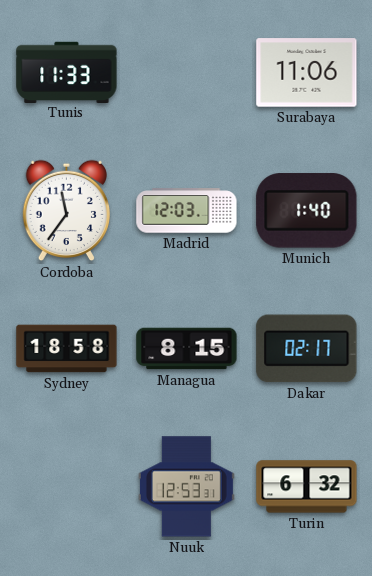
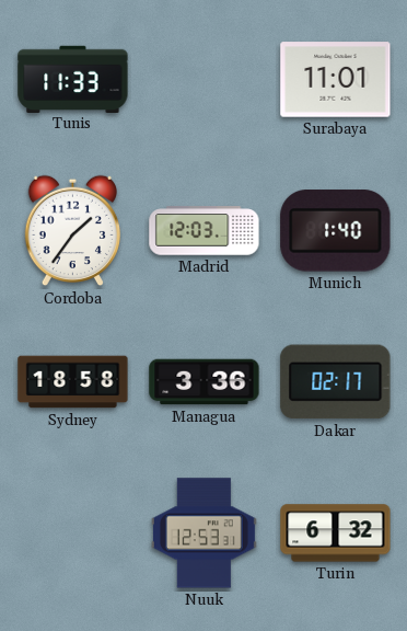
Surabaya: 11:06 -> 11:01
Cordoba: 11:36 -> 1:36
Managua: 8:15 -> 3:36
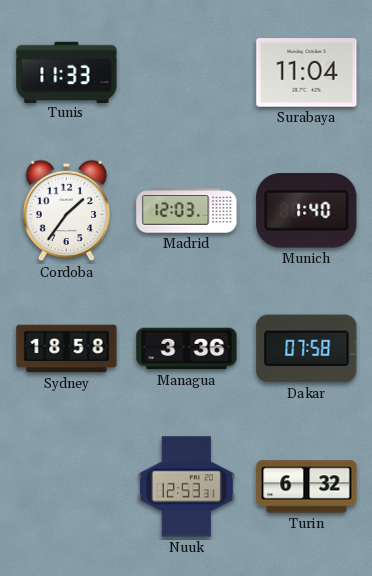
Surabaya: 11:01 -> 11:04
Dakar: 02:17 -> 07:58
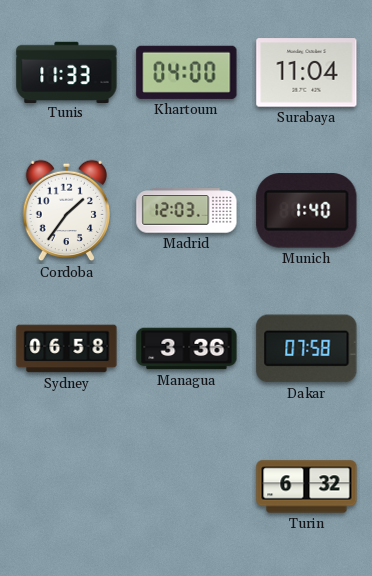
Khartoum: none -> 04:00
Sydney: 18:58 -> 06:58
Nuuk: 12:53 -> none
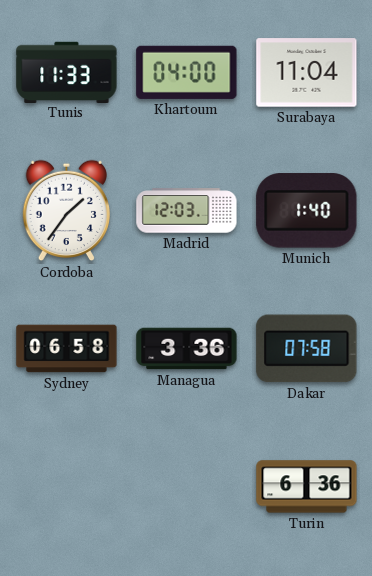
Turin: 6:32 -> 6:36
